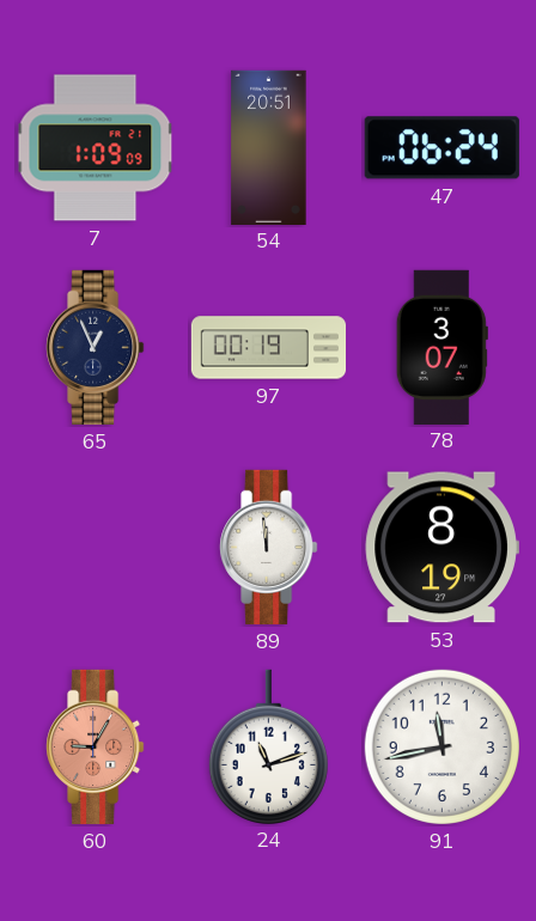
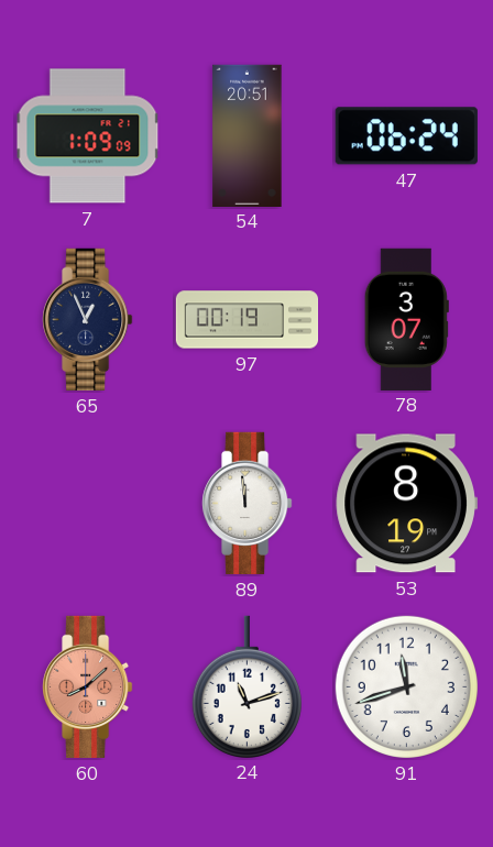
60: 9:05 -> 8:08
91: 11:43 -> 11:42
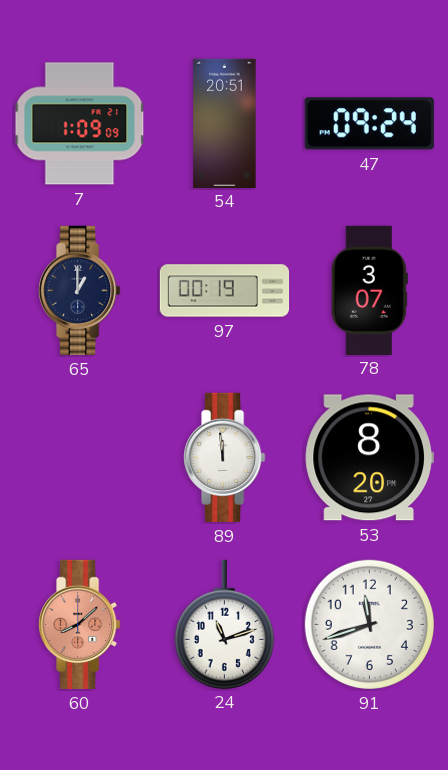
47: 06:24 -> 09:24
65: 12:56 -> 1:00
53: 8:19 -> 8:20
